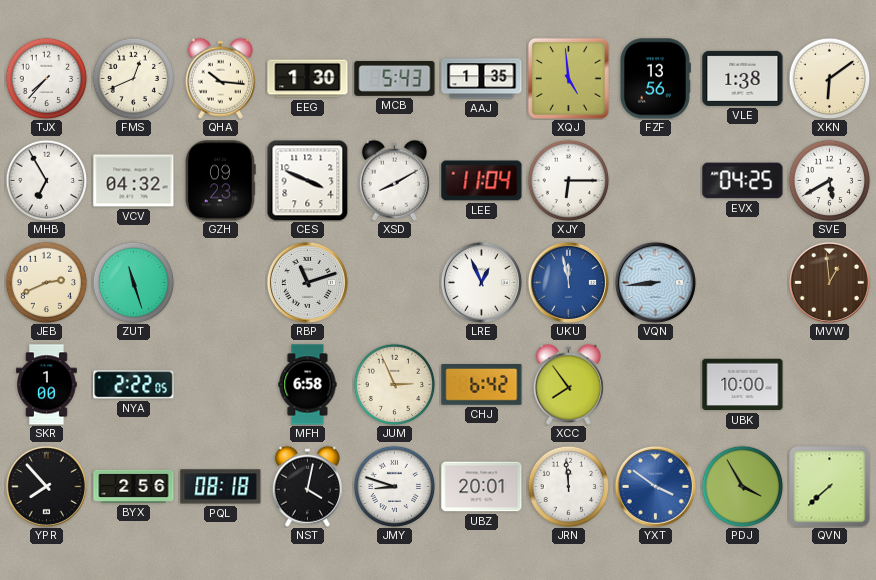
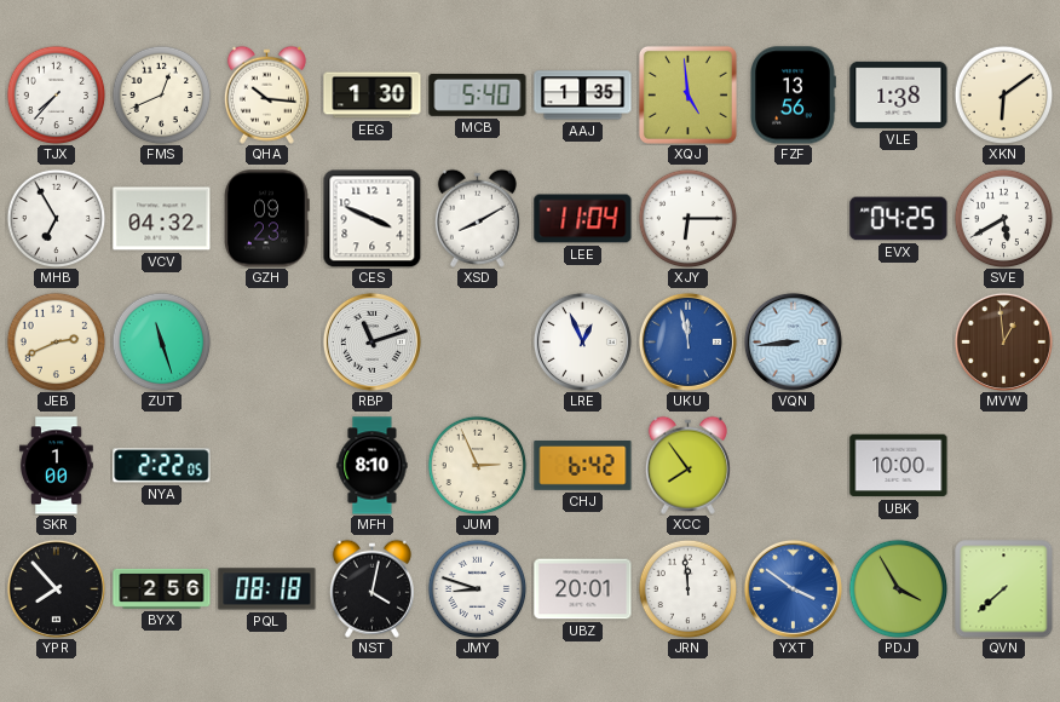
MCB: 5:43 -> 5:40
MFH: 6:58 -> 8:10
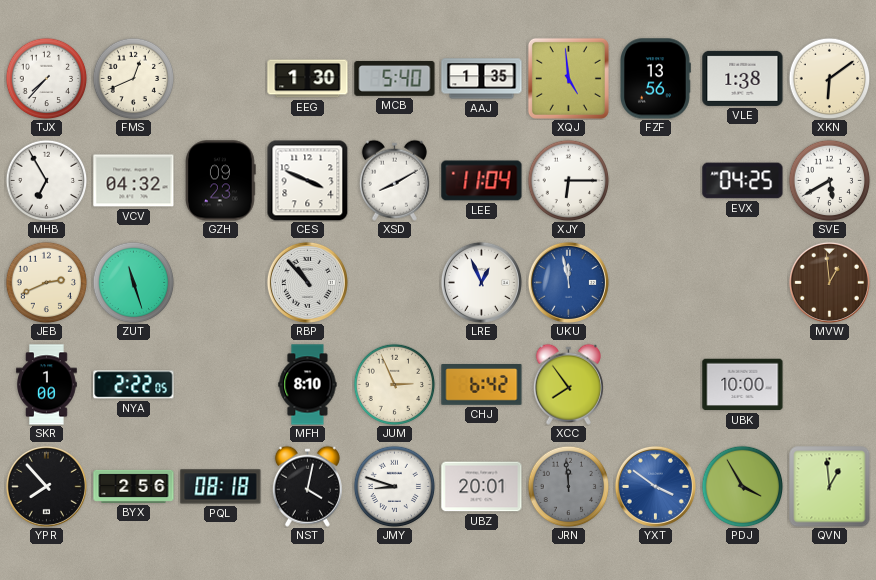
QHA: 10:16 -> none
RBP: 11:12 -> 10:53
VQN: 8:44 -> none
JRN dial: white -> grey
QVN: 7:38 -> 12:59
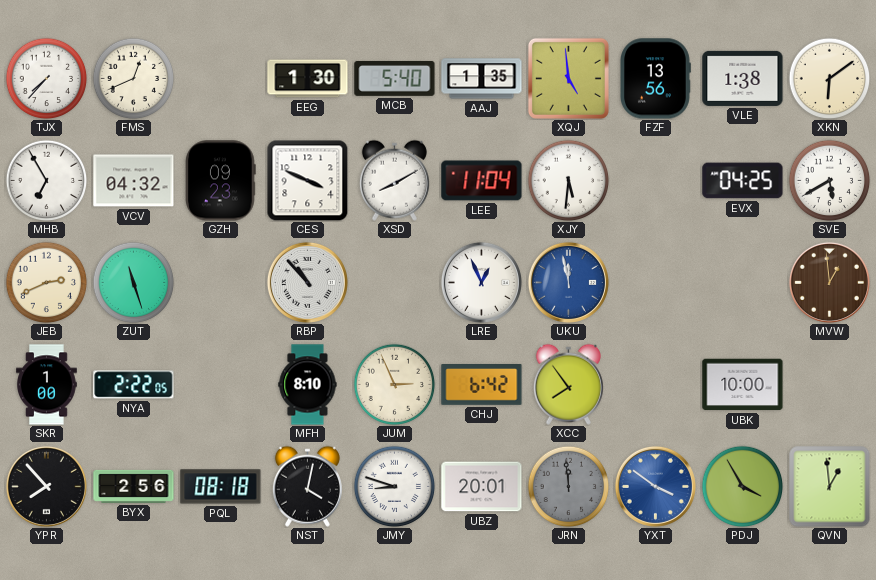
XJY: 6:15 -> 5:31
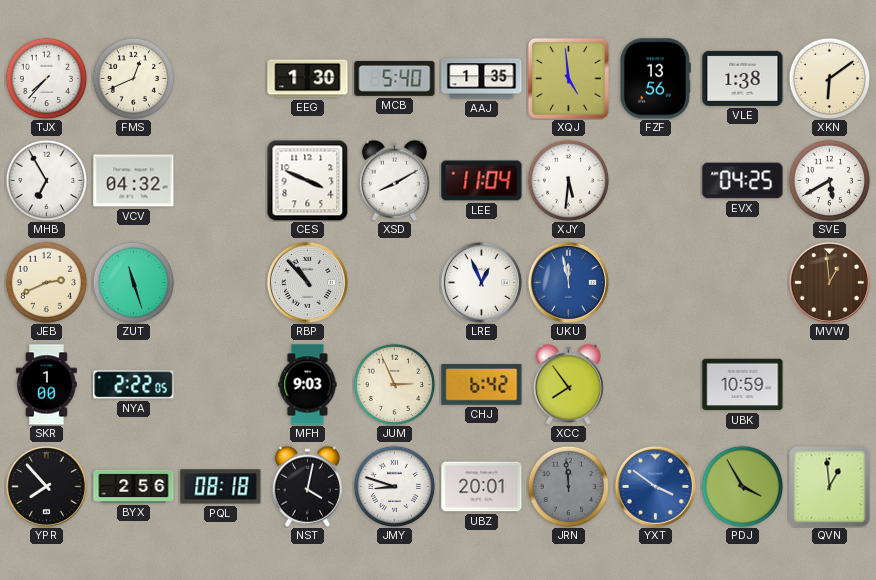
GZH: 09:23 -> none
MFH: 8:10 -> 9:03
UBK: 10:00 -> 10:59
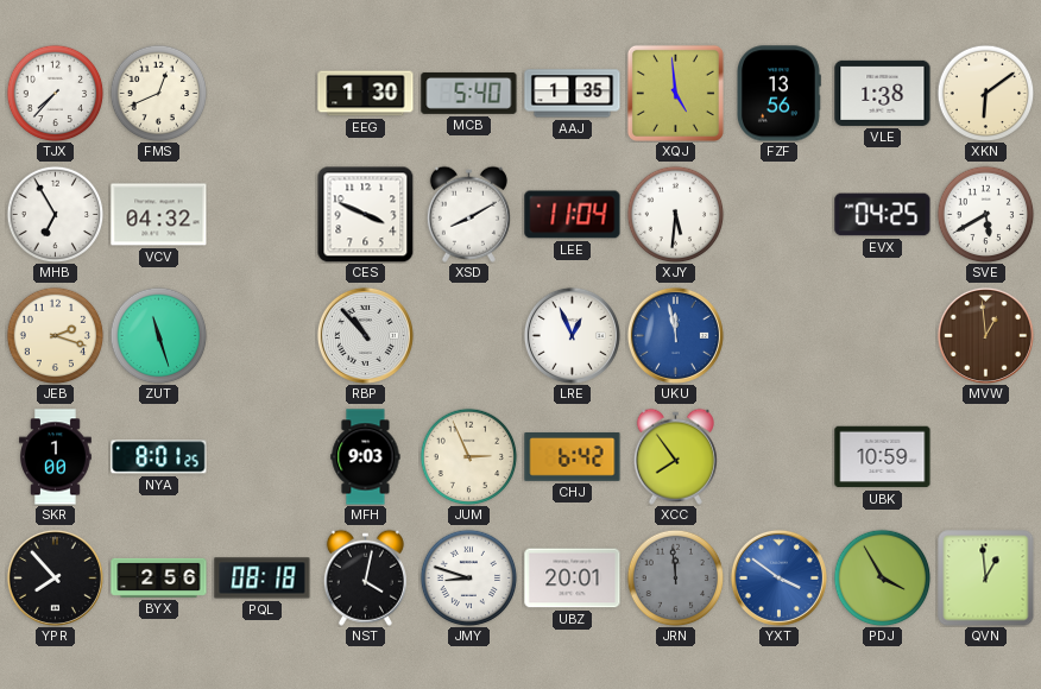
JEB: 2:41 -> 2:18
NYA: 2:22 -> 8:01
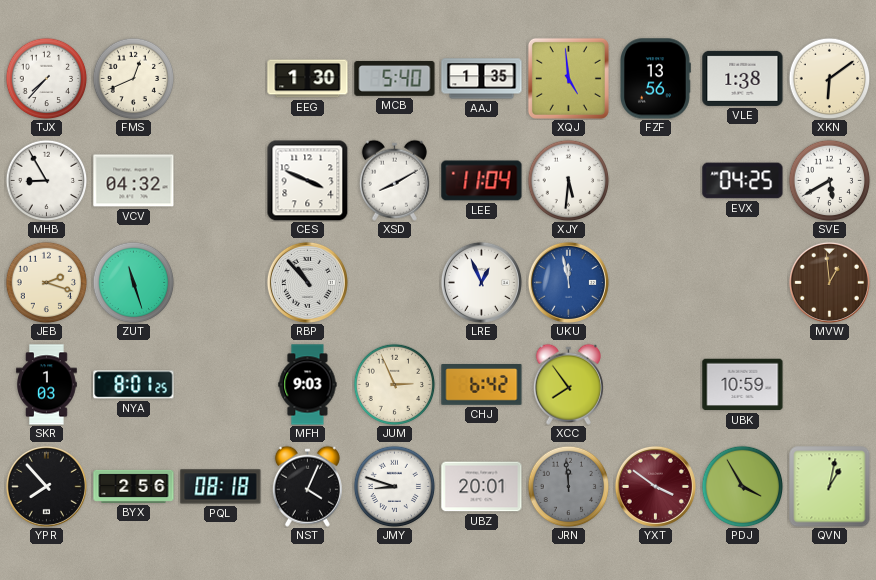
MHB: 6:55 -> 8:55
SKR: 1:00 -> 1:03
NST: 4:02 -> 4:04
YXT dial: blue -> burgundy
QVN: 12:59 -> 1:02
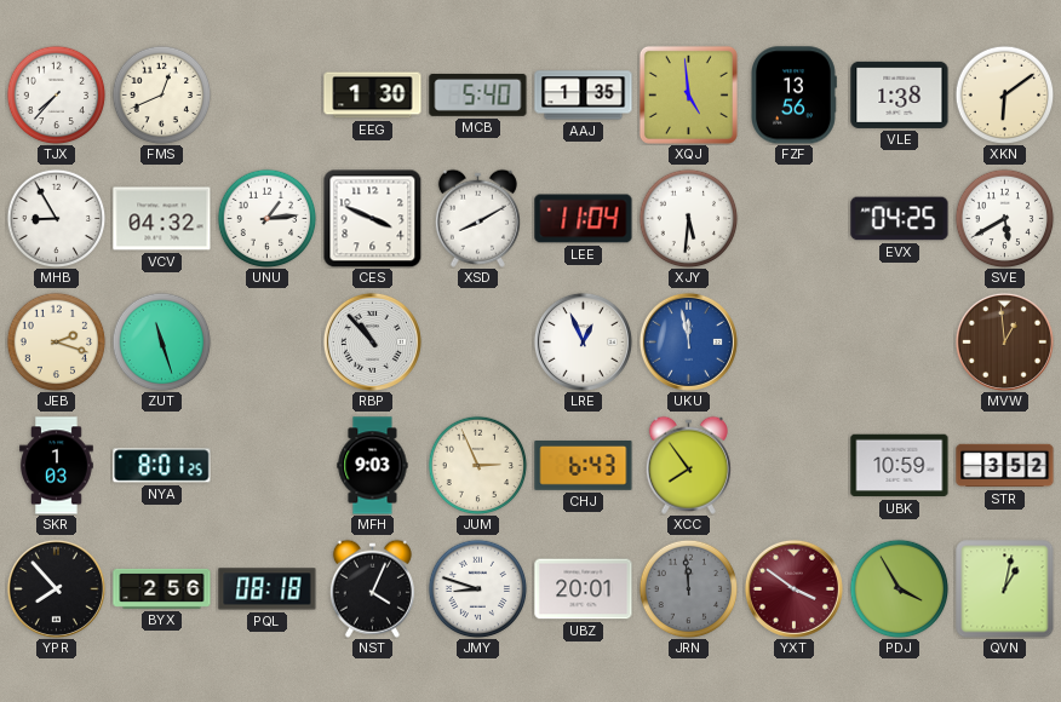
UNU: none -> 1:14
CHJ: 6:42 -> 6:43
STR: none -> 3:52
